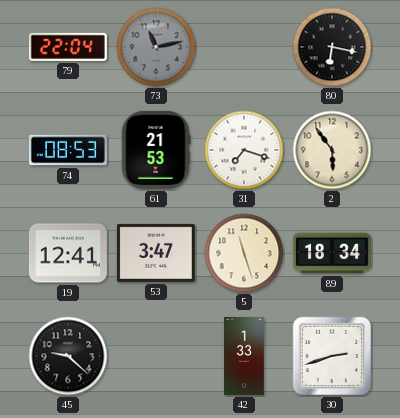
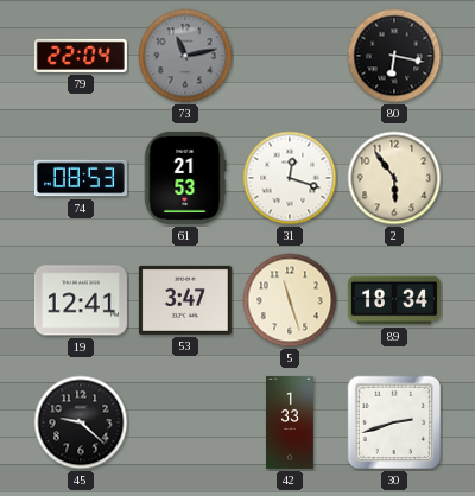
31: 7:18 -> 12:18
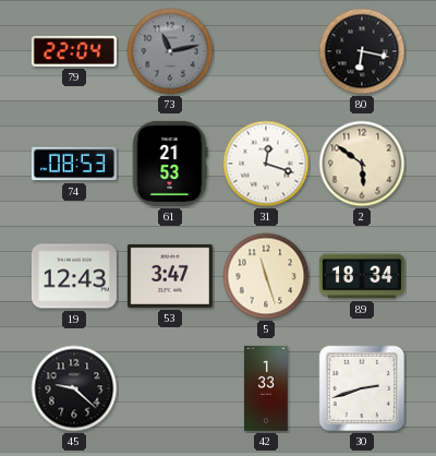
2: 5:54 -> 5:51
19: 12:41 -> 12:43
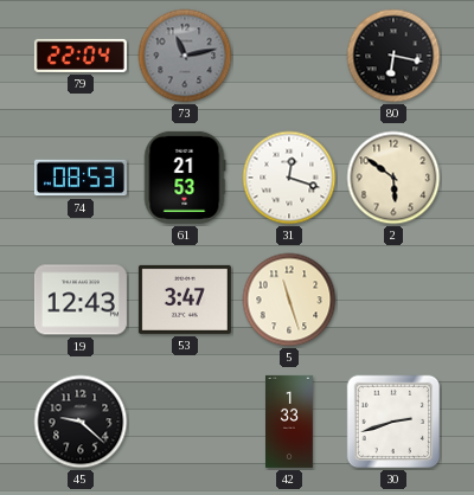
89: 18:34 -> none
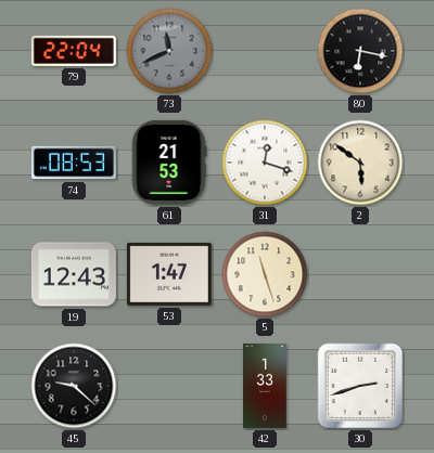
73: 11:13 -> 11:41
53: 3:47 -> 1:47
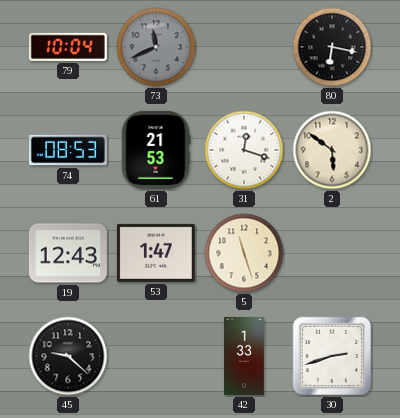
79: 22:04 -> 10:04
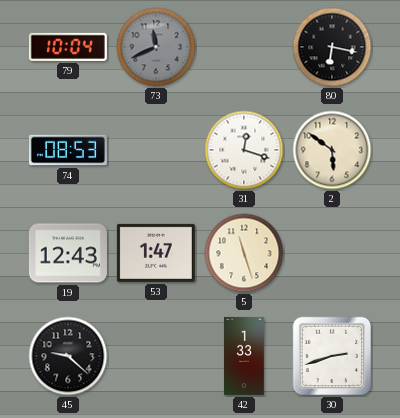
61: 21:53 -> none
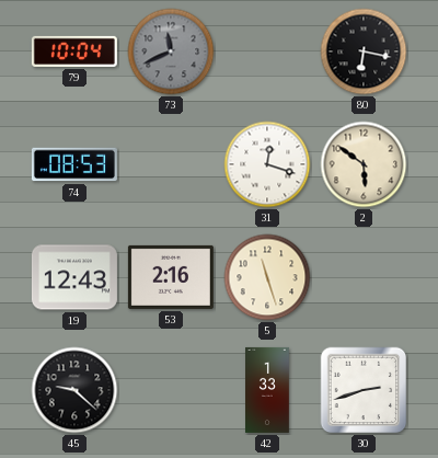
53: 1:47 -> 2:16
